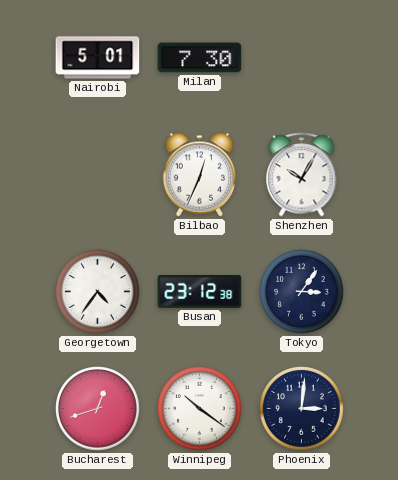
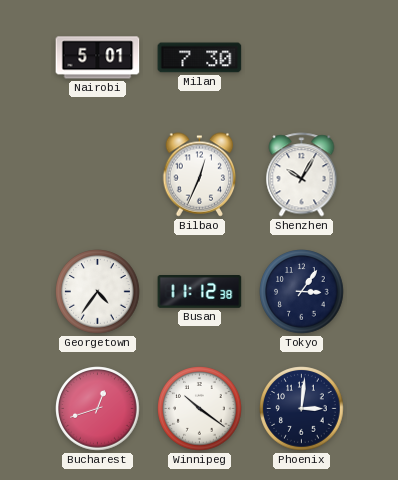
Busan: 23:12 -> 11:12
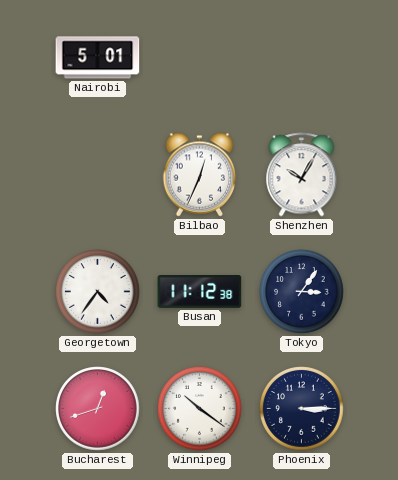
Milan: 7:30 -> none
Phoenix: 3:01 -> 3:15
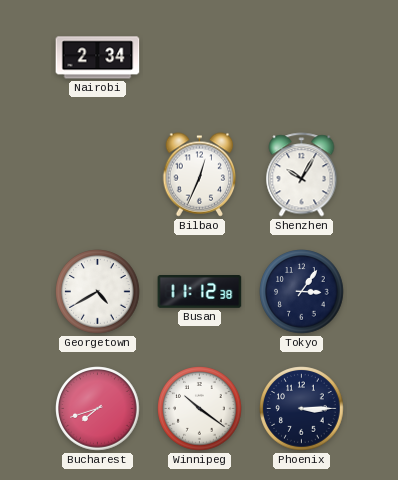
Nairobi: 5:01 -> 2:34
Georgetown: 4:36 -> 4:40
Bucharest: 12:42 -> 7:42
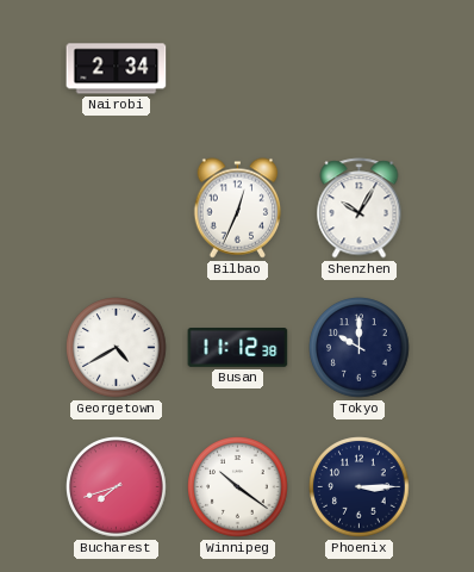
Tokyo: 3:06 -> 10:00
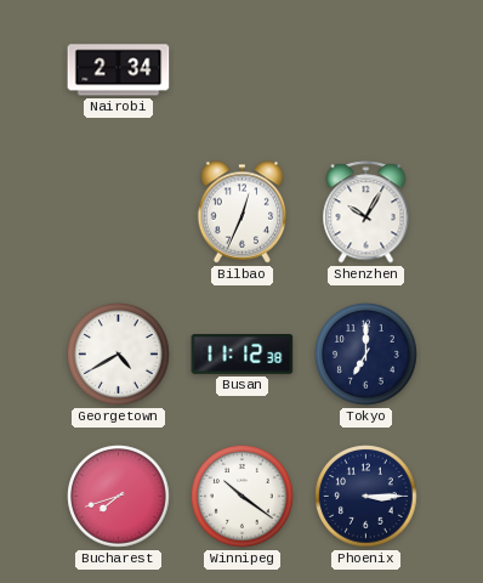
Tokyo: 10:00 -> 7:00
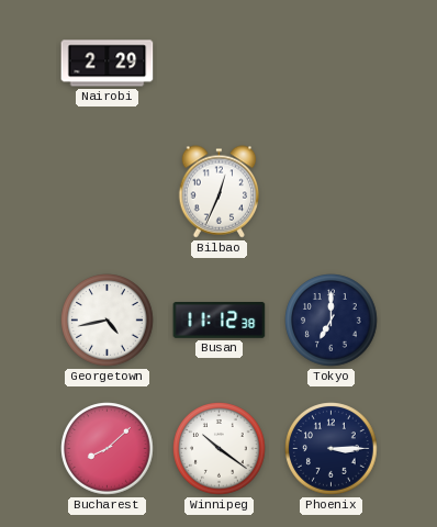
Nairobi: 2:34 -> 2:29
Shenzhen: 10:05 -> none
Georgetown: 4:40 -> 4:43
Bucharest: 7:42 -> 8:08
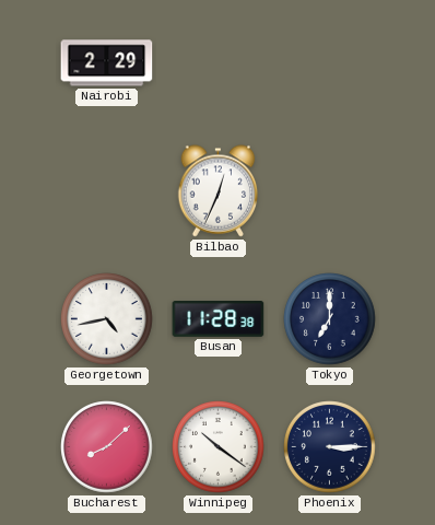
Busan: 11:12 -> 11:28
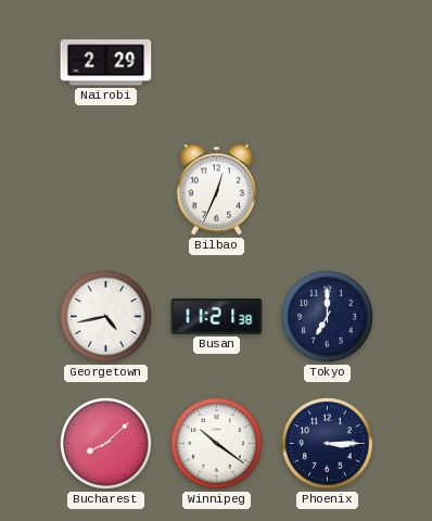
Busan: 11:28 -> 11:21
